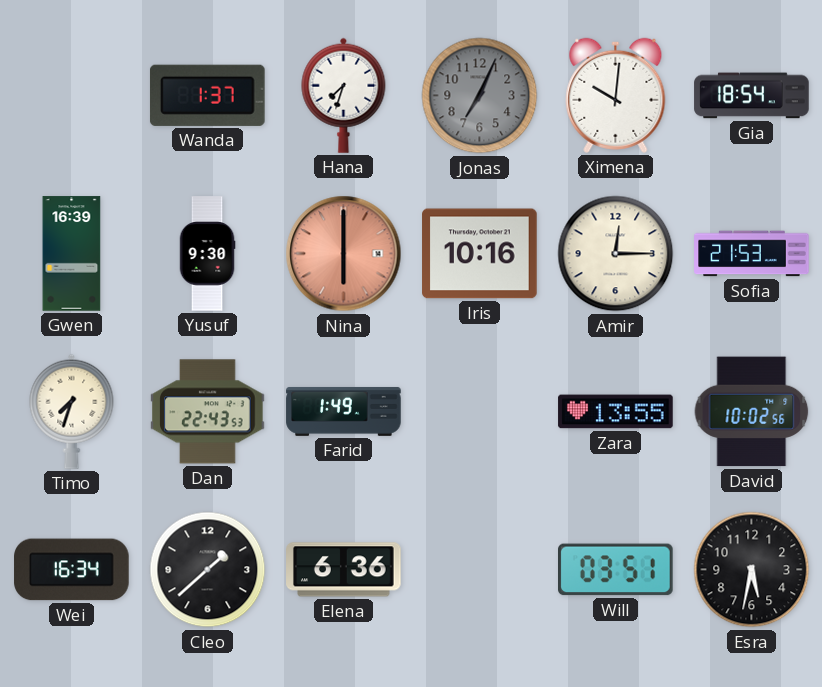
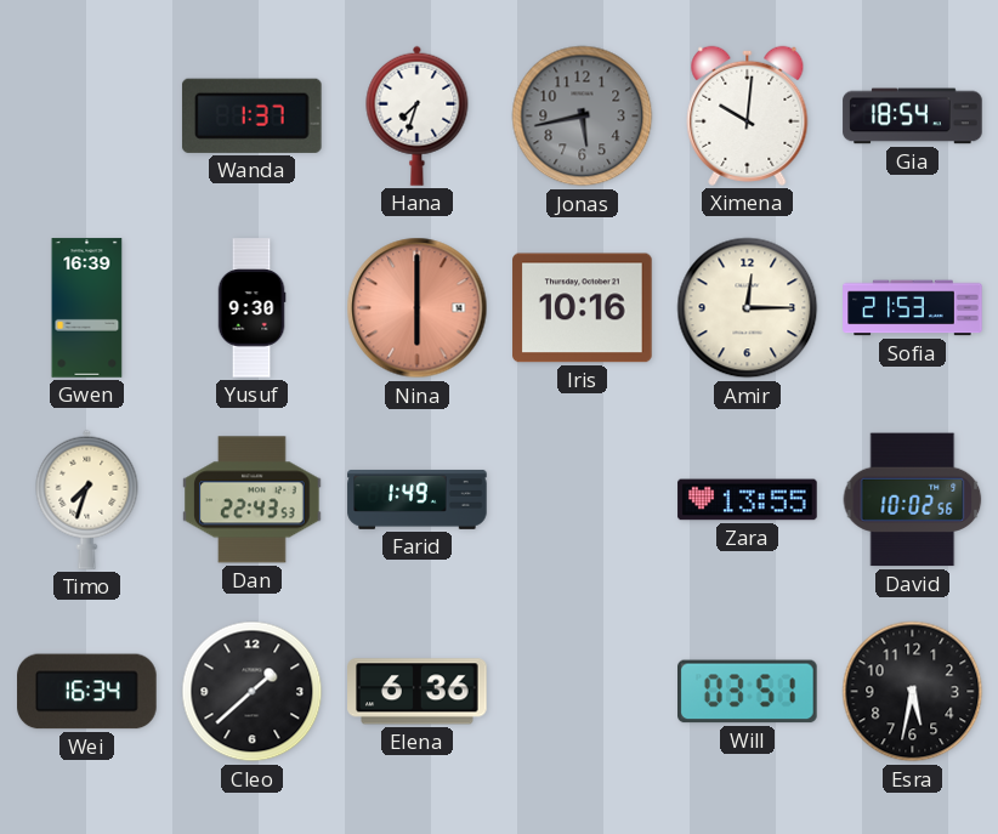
Jonas: 7:04 -> 5:43
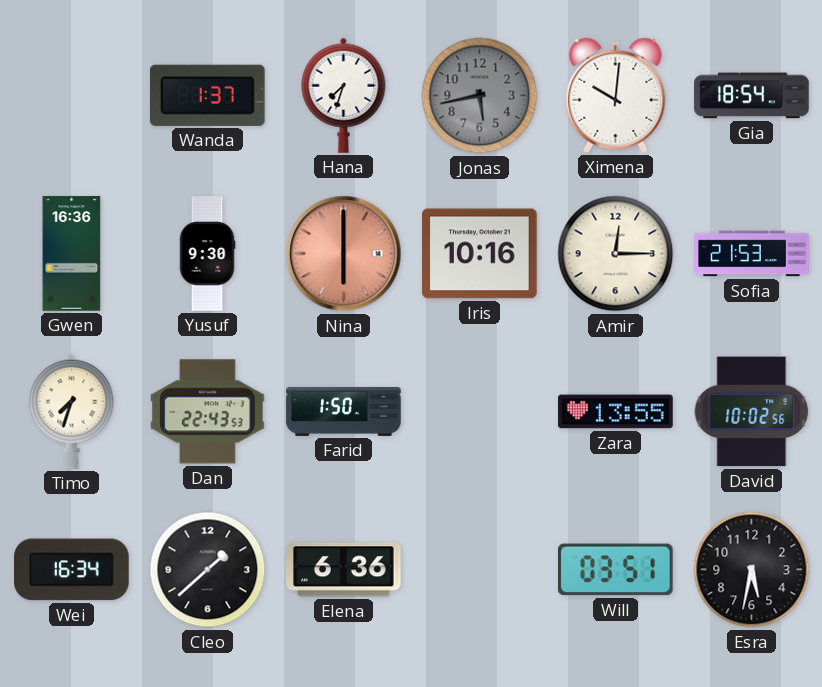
Gwen: 16:39 -> 16:36
Farid: 1:49 -> 1:50
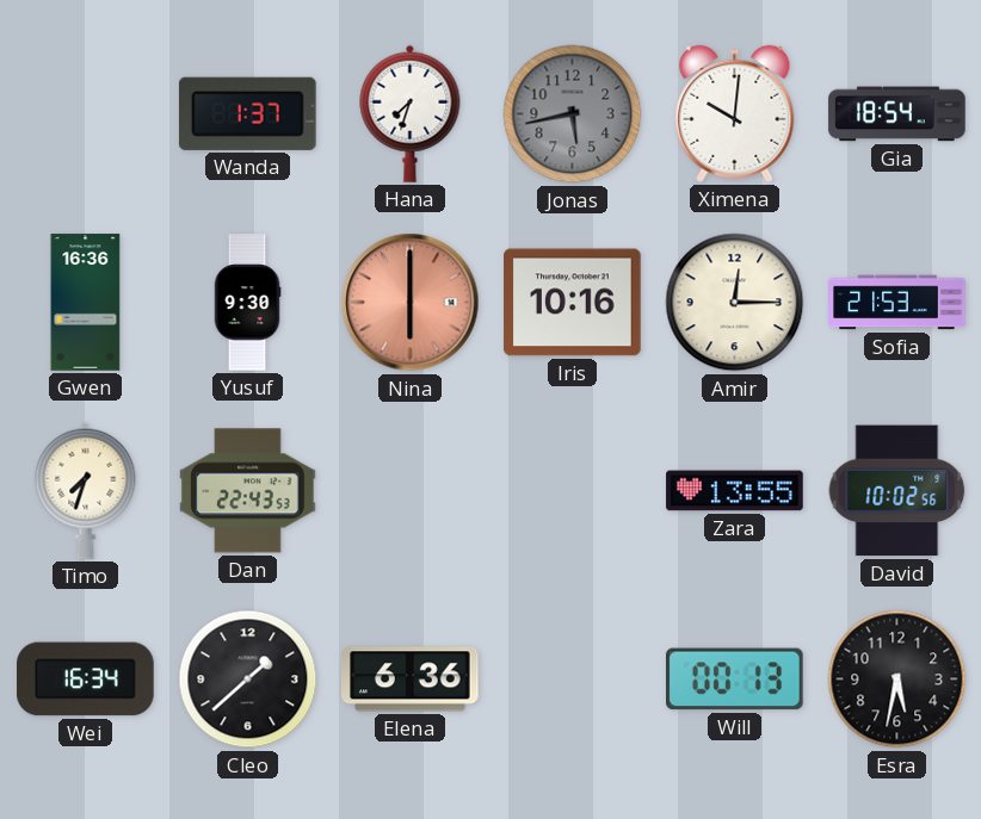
Farid: 1:50 -> none
Will: 03:51 -> 00:13
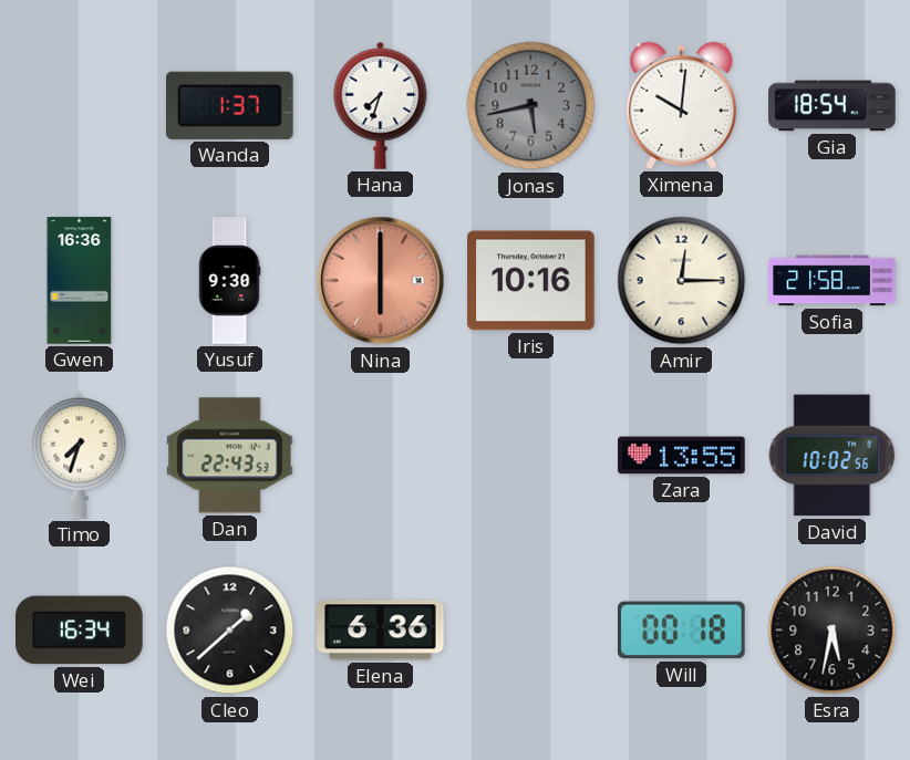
Sofia: 21:53 -> 21:58
Will: 00:13 -> 00:18
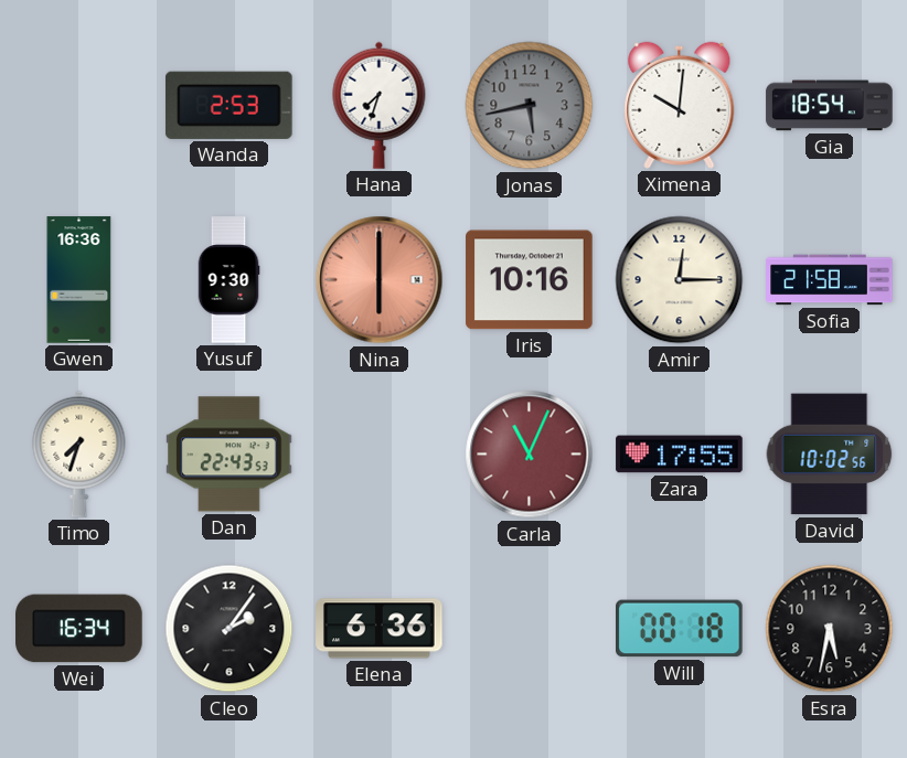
Wanda: 1:37 -> 2:53
Carla: none -> 11:04
Zara: 13:55 -> 17:55
Cleo: 1:38 -> 2:06
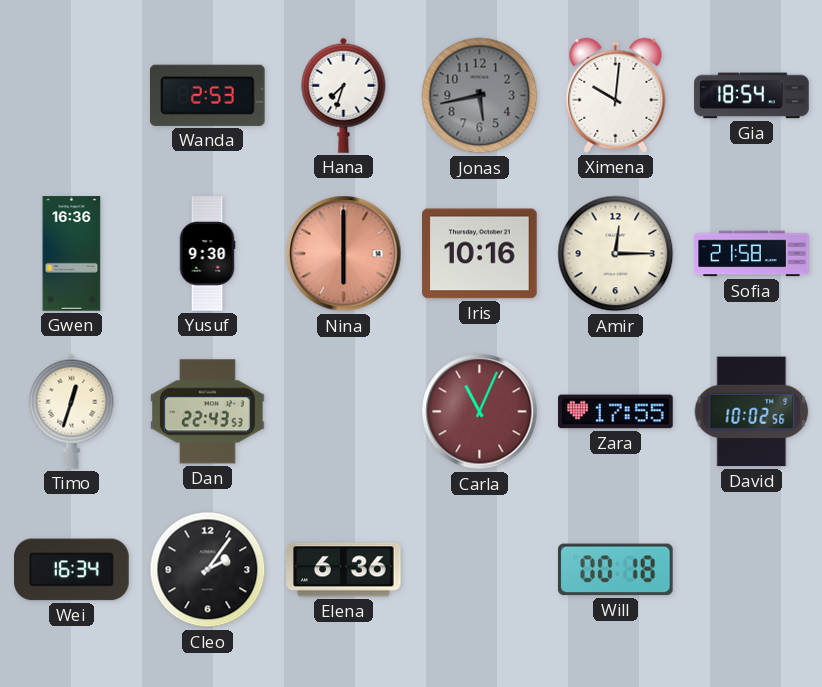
Timo: 7:33 -> 12:33
Esra: 5:32 -> none
